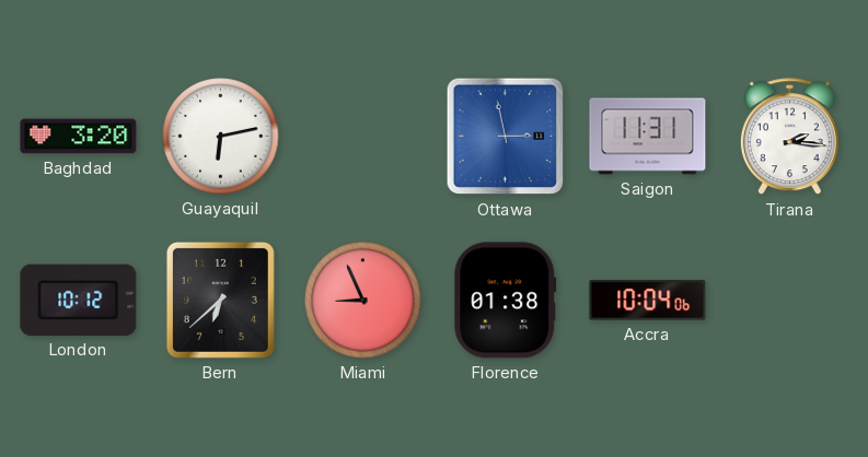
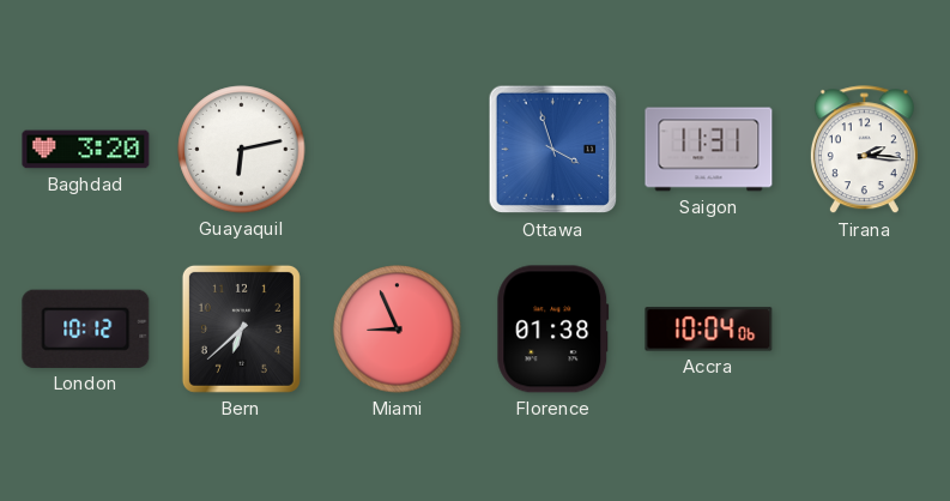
Ottawa: 2:58 -> 3:57
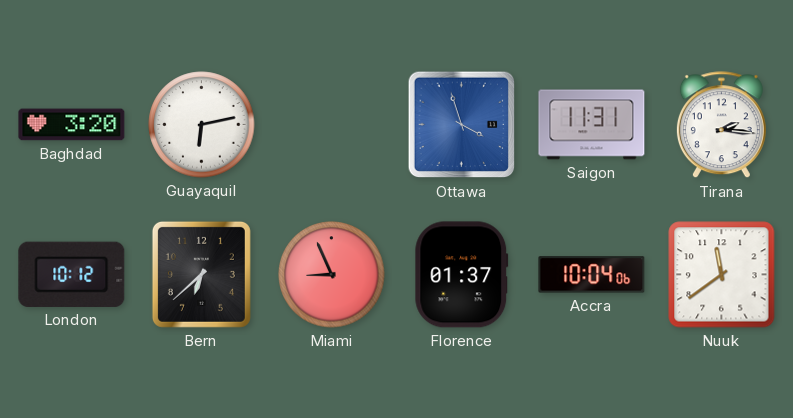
Florence: 01:38 -> 01:37
Nuuk: none -> 11:39
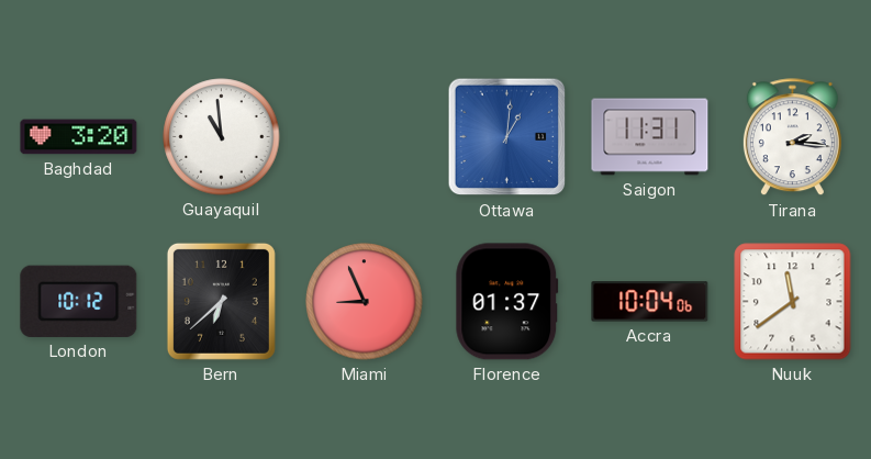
Guayaquil: 6:13 -> 10:59
Ottawa: 3:57 -> 1:01
